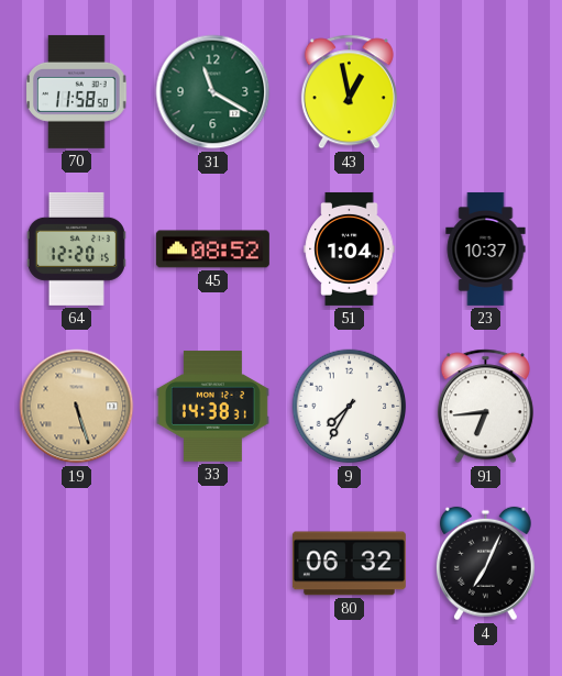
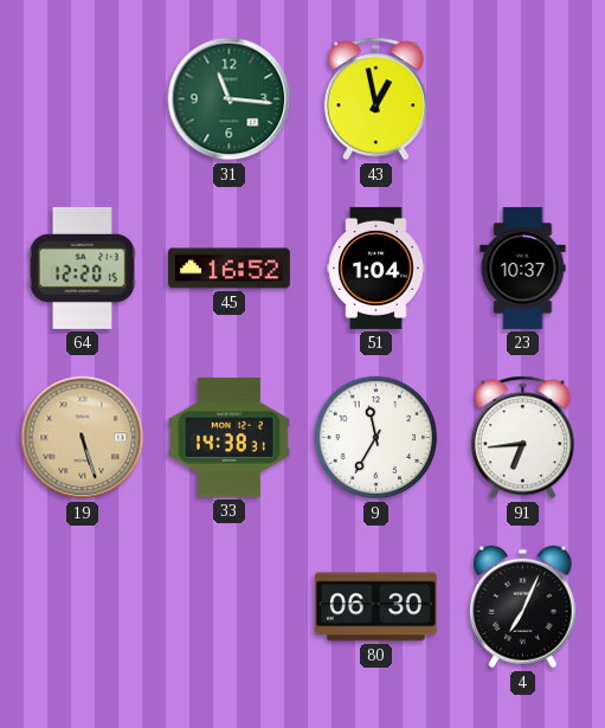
70: 11:58 -> none
31: 11:20 -> 11:16
45: 08:52 -> 16:52
9: 7:35 -> 11:35
80: 06:32 -> 06:30
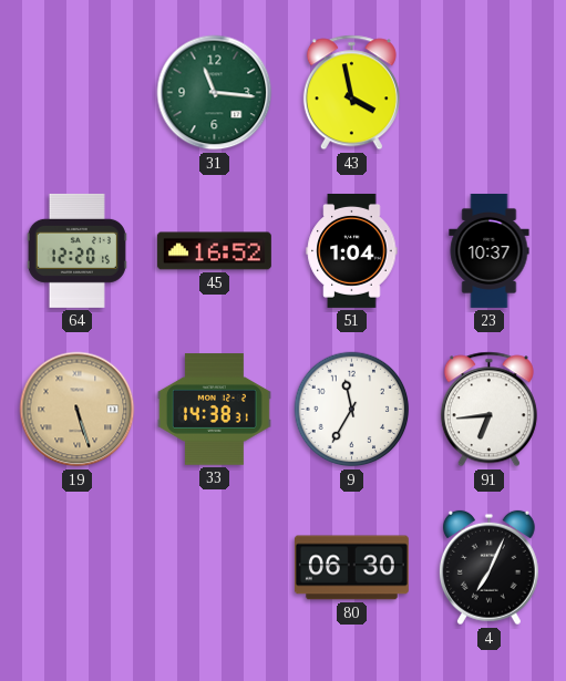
43: 12:58 -> 3:58
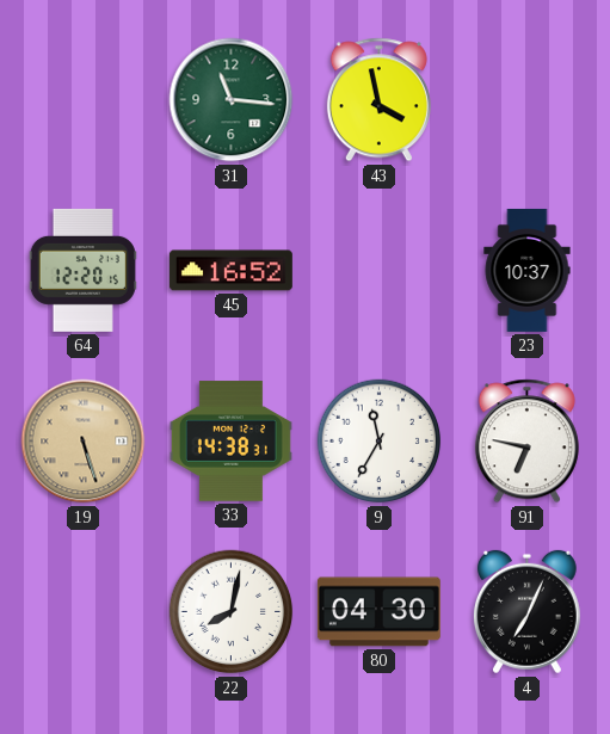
51: 1:04 -> none
91: 6:44 -> 6:47
22: none -> 8:02
80: 06:30 -> 04:30
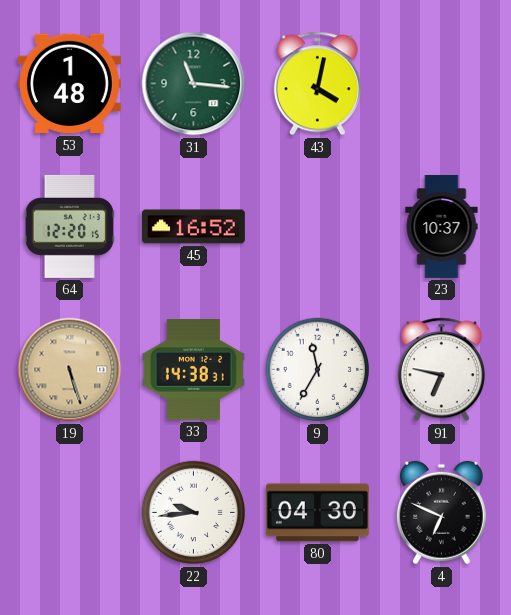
53: none -> 1:48
43: 3:58 -> 4:02
22: 8:02 -> 9:44
4: 7:04 -> 6:49
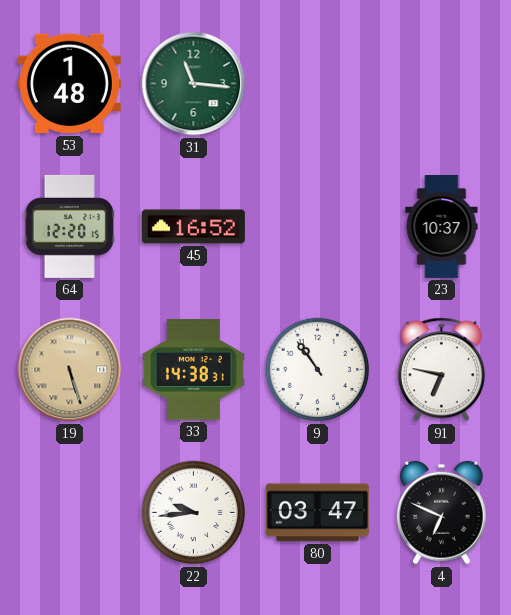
43: 4:02 -> none
9: 11:35 -> 10:54
80: 04:30 -> 03:47
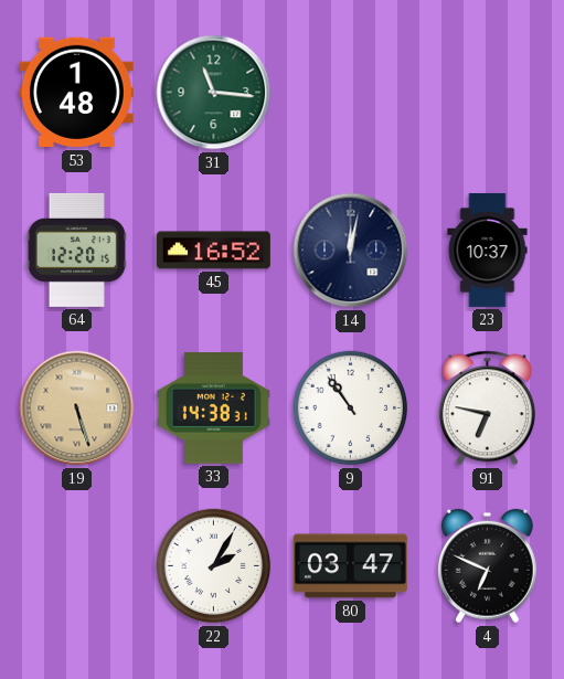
14: none -> 12:02
22: 9:44 -> 2:05
